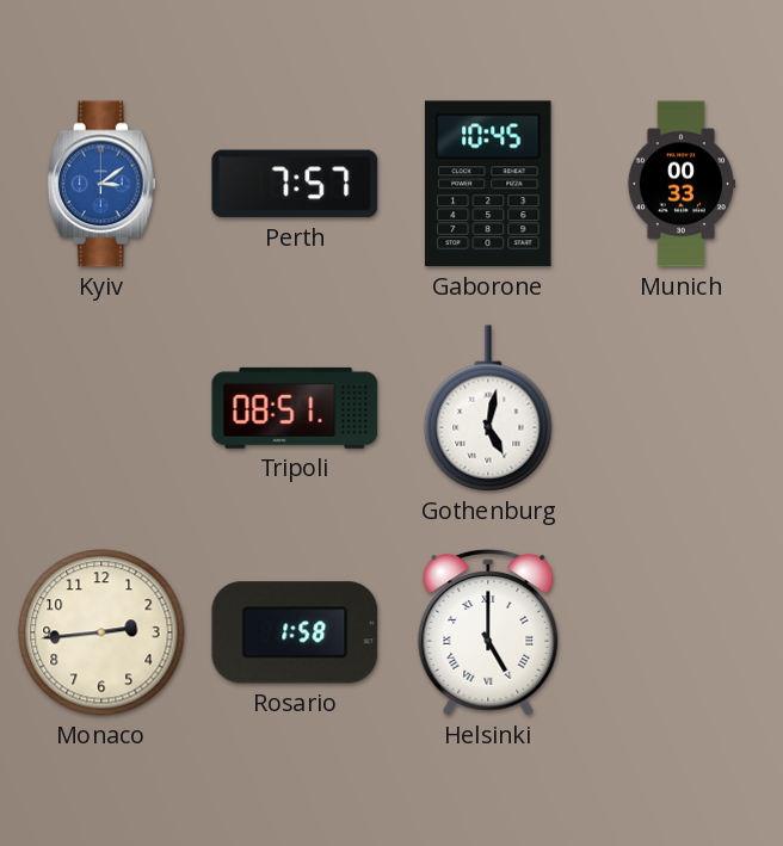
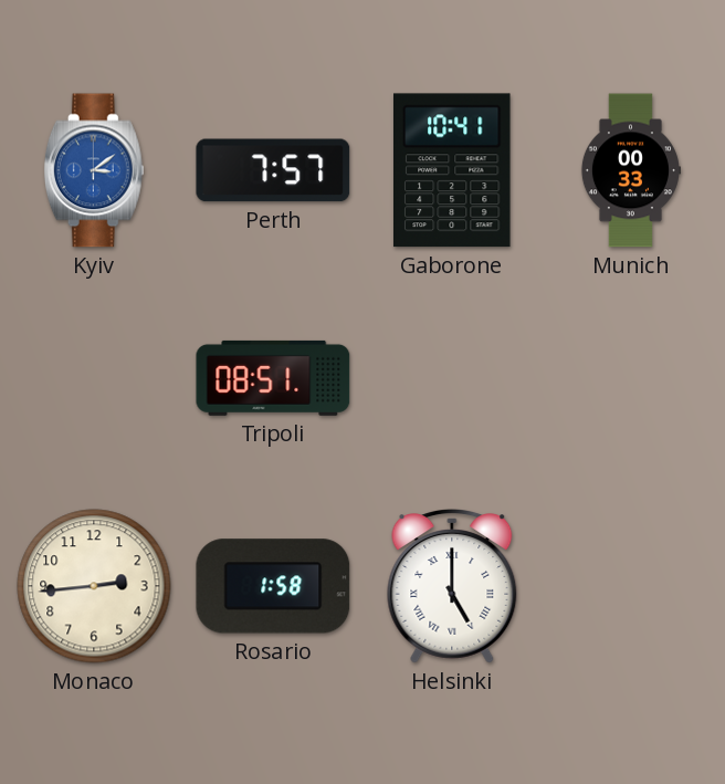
Gaborone: 10:45 -> 10:41
Gothenburg: 5:02 -> none
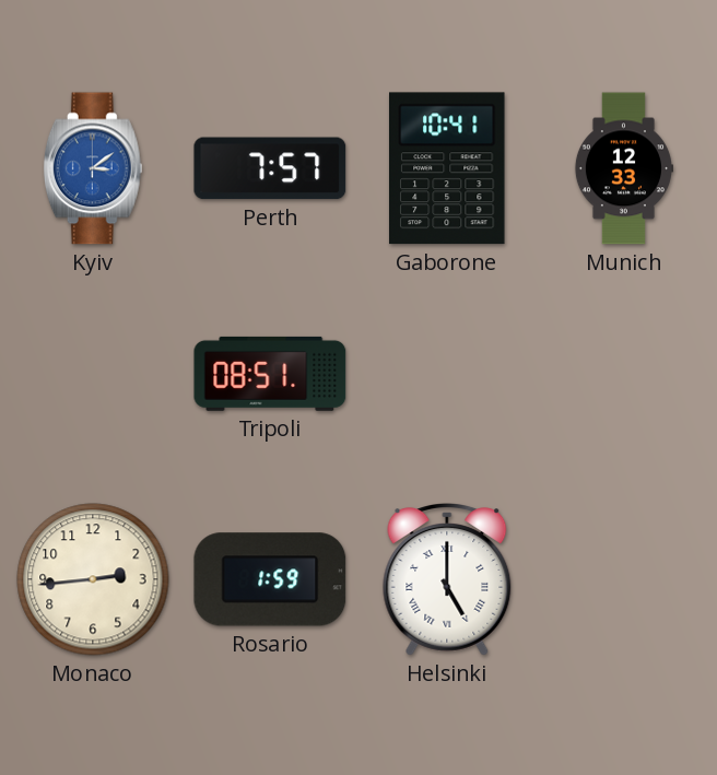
Munich: 00:33 -> 12:33
Rosario: 1:58 -> 1:59
